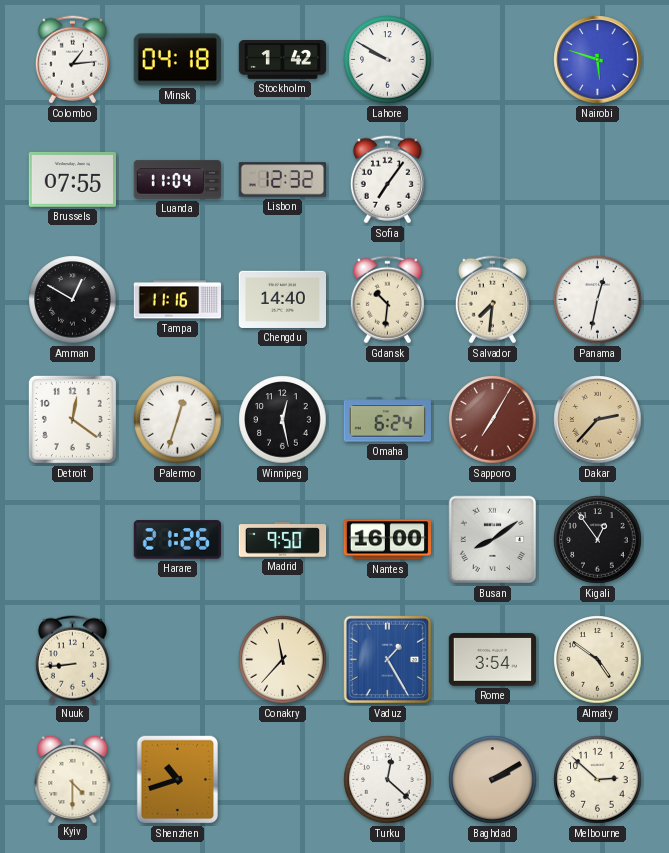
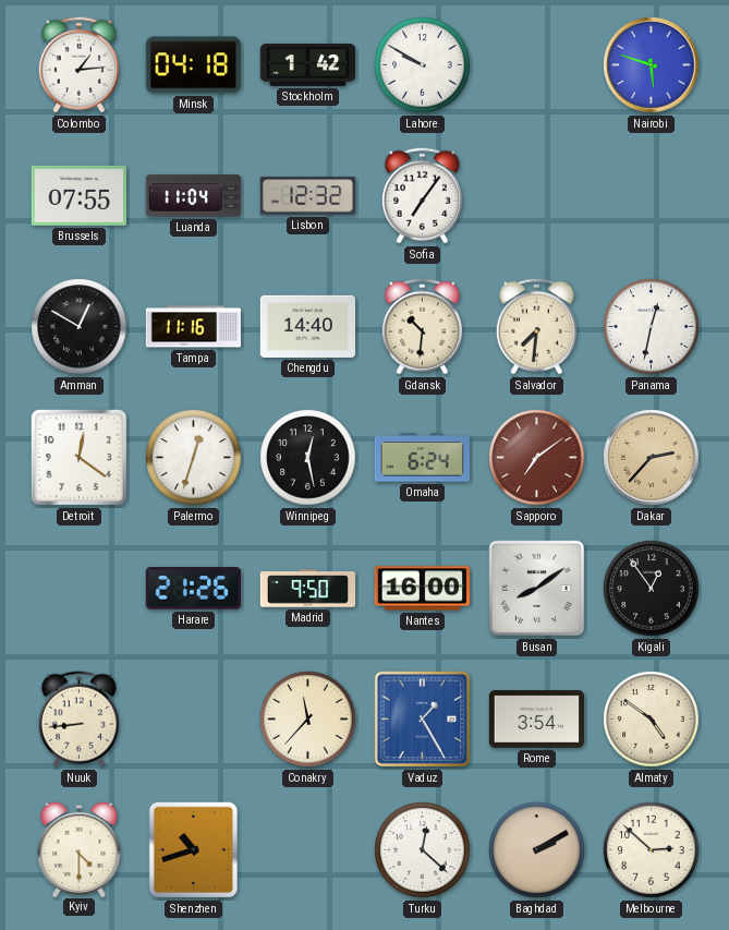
Sapporo: 7:05 -> 7:09
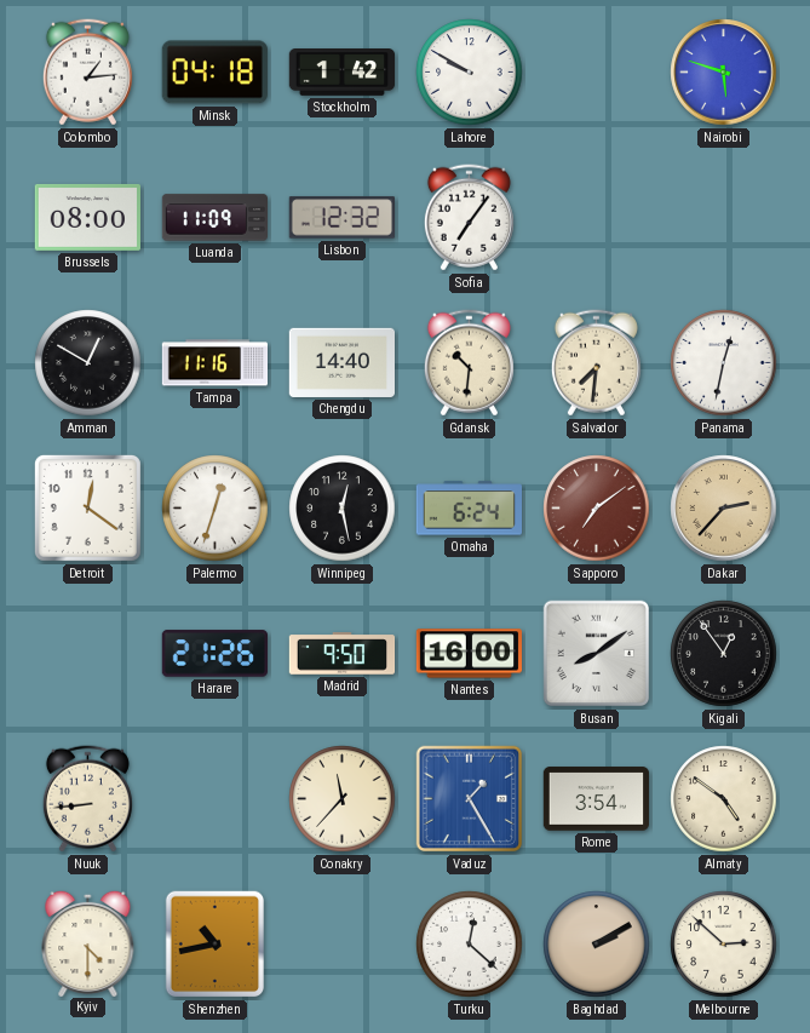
Brussels: 07:55 -> 08:00
Luanda: 11:04 -> 11:09
Shenzhen: 10:42 -> 10:43
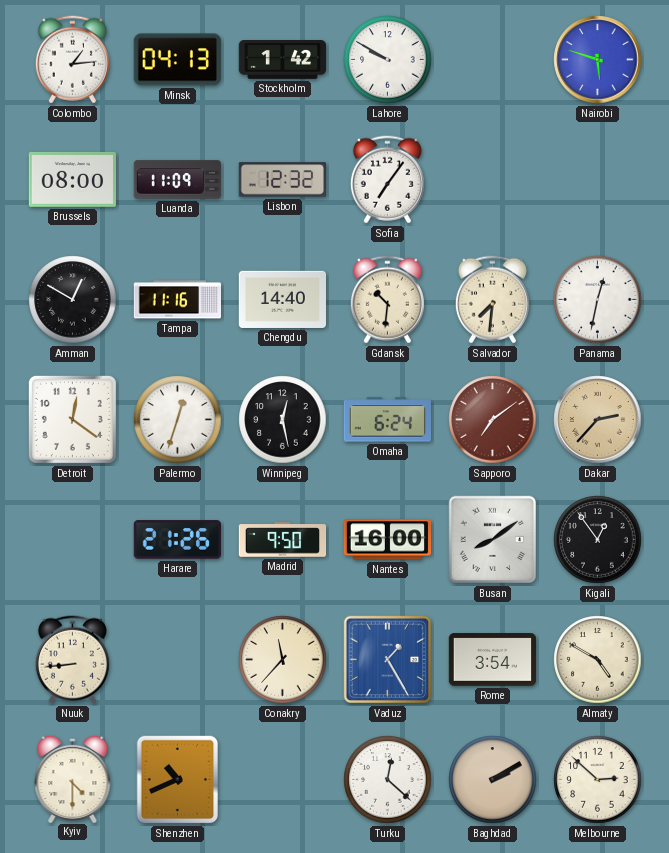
Minsk: 04:18 -> 04:13
Almaty: 4:51 -> 4:50
Shenzhen: 10:43 -> 10:41
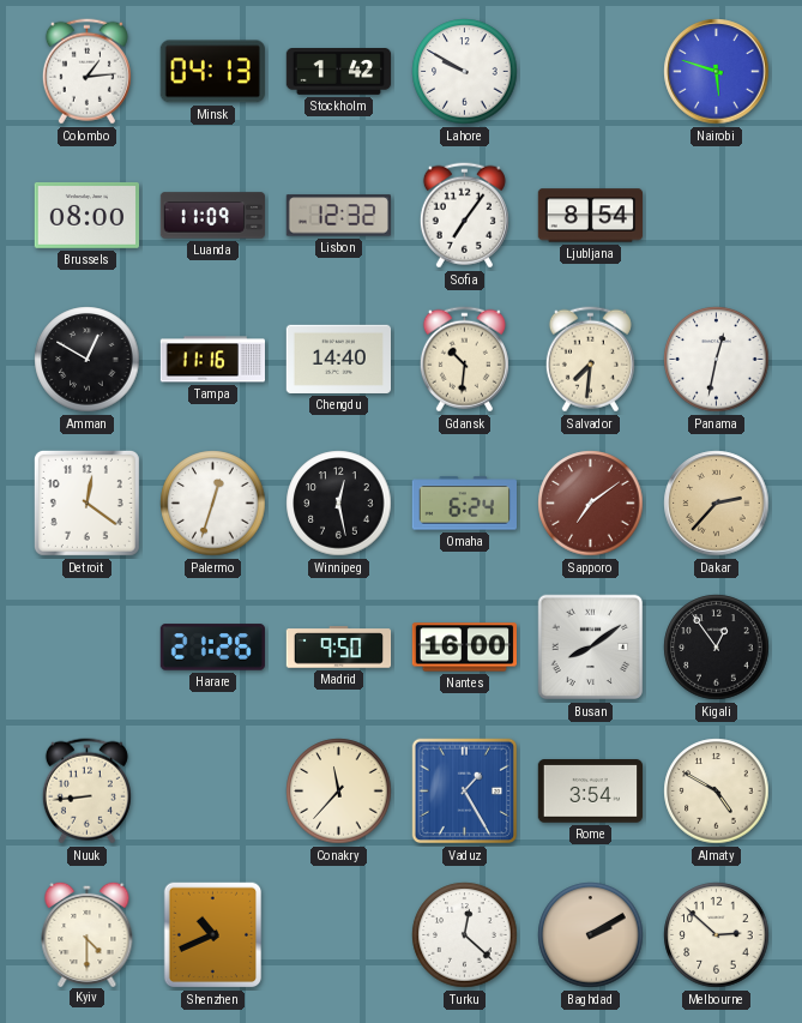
Ljubljana: none -> 8:54
